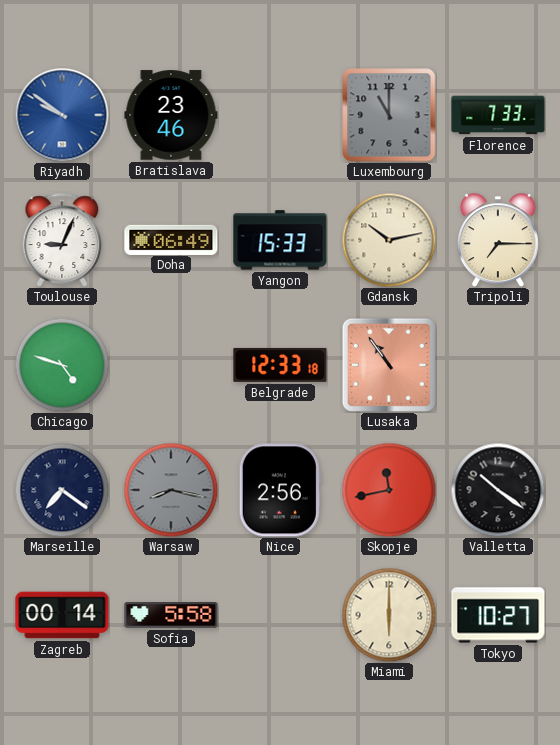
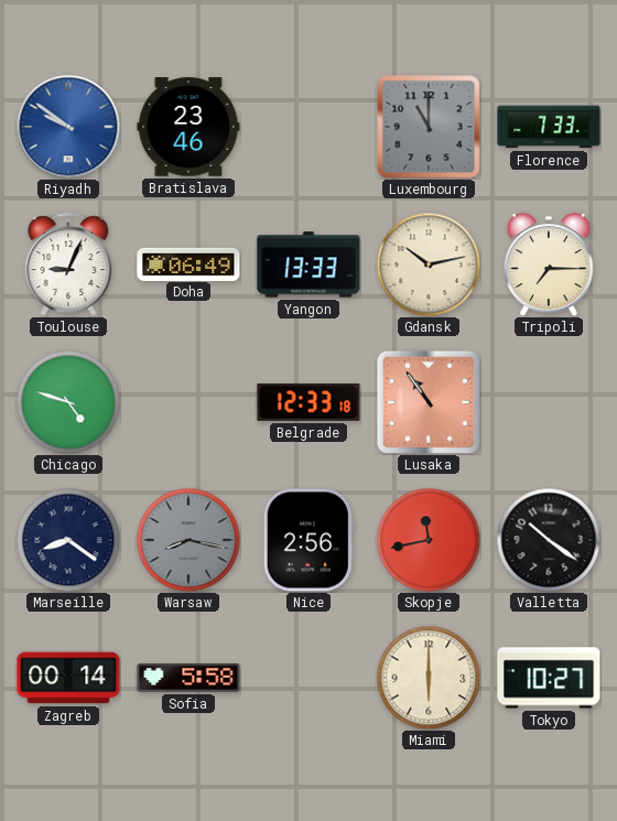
Yangon: 15:33 -> 13:33
Marseille: 7:21 -> 8:21
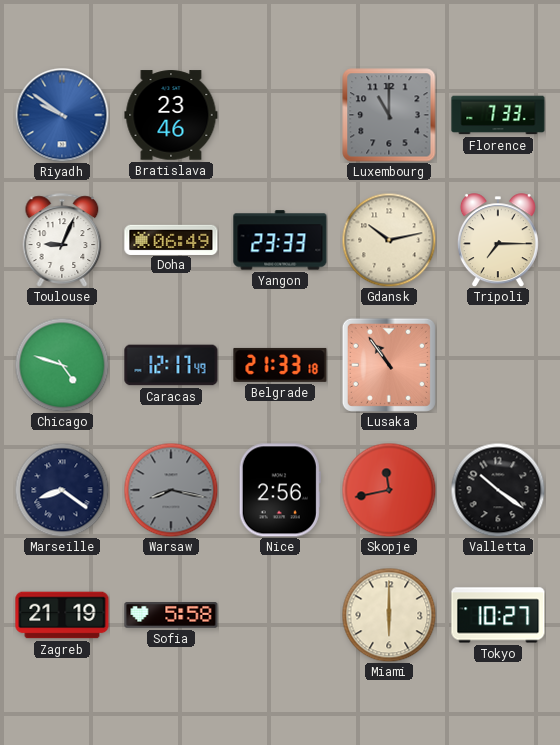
Yangon: 13:33 -> 23:33
Caracas: none -> 12:17
Belgrade: 12:33 -> 21:33
Zagreb: 00:14 -> 21:19
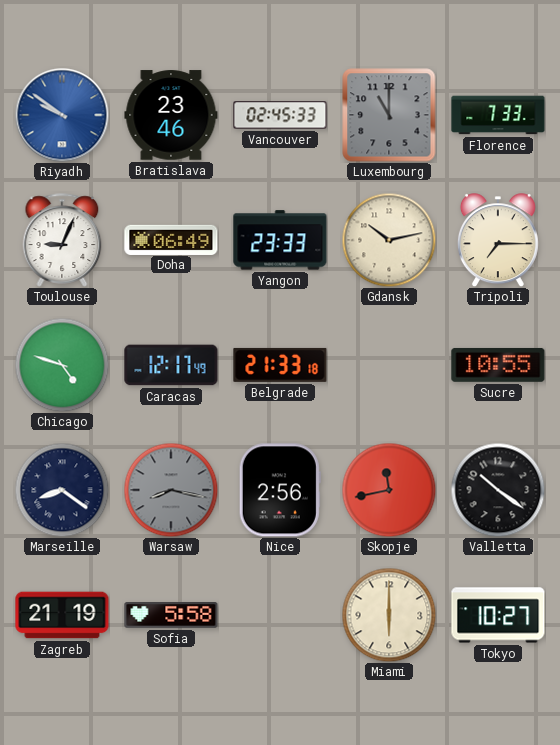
Vancouver: none -> 02:45
Lusaka: 10:54 -> none
Sucre: none -> 10:55
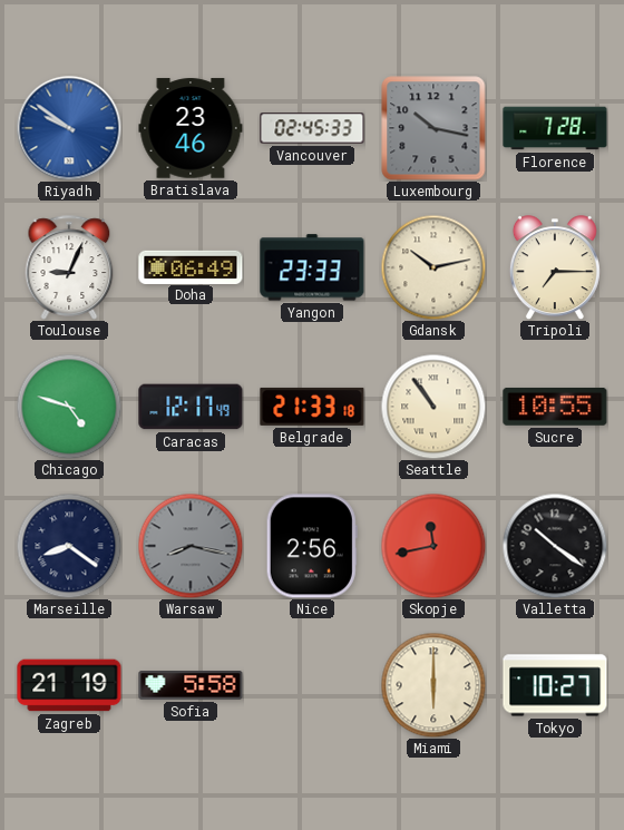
Luxembourg: 11:00 -> 10:17
Florence: 7:33 -> 7:28
Seattle: none -> 10:54
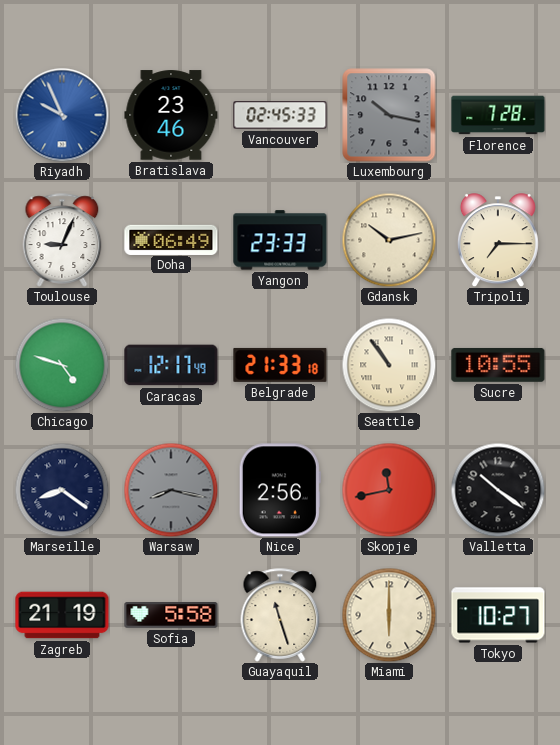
Riyadh: 9:51 -> 9:56
Guayaquil: none -> 11:27
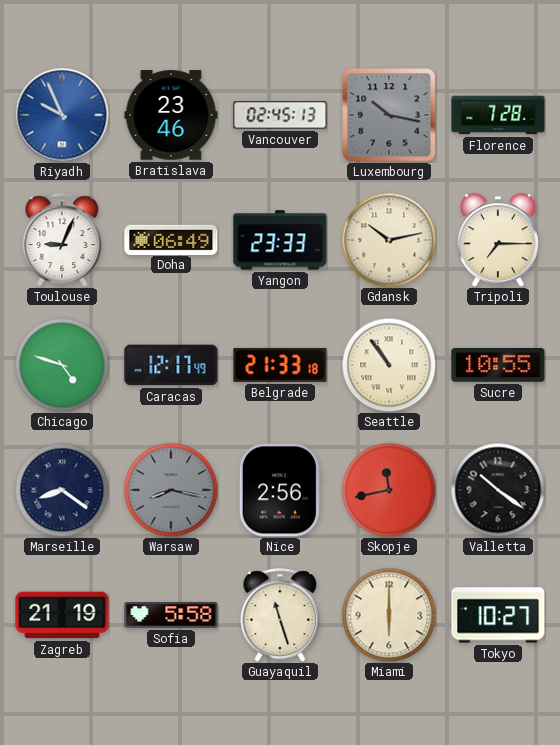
Vancouver: 02:45:33 -> 02:45:13
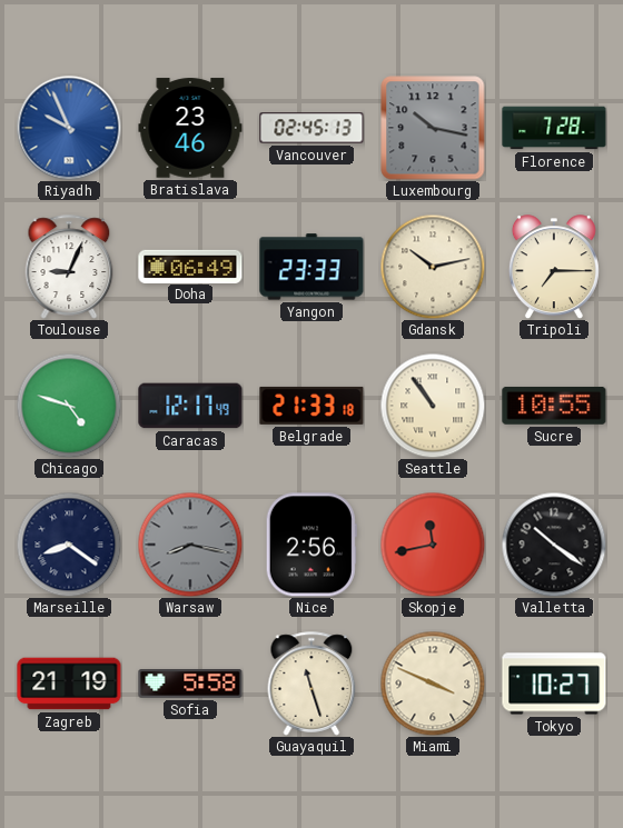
Miami: 6:00 -> 3:49
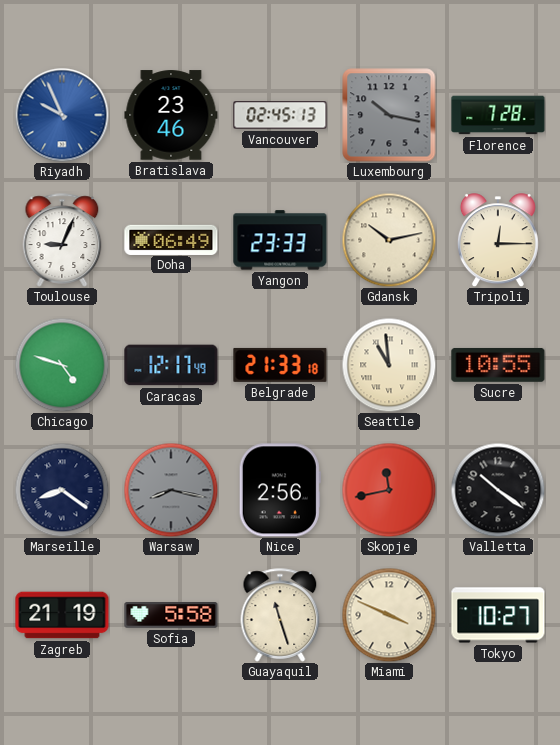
Tripoli: 7:15 -> 12:15
Seattle: 10:54 -> 10:59
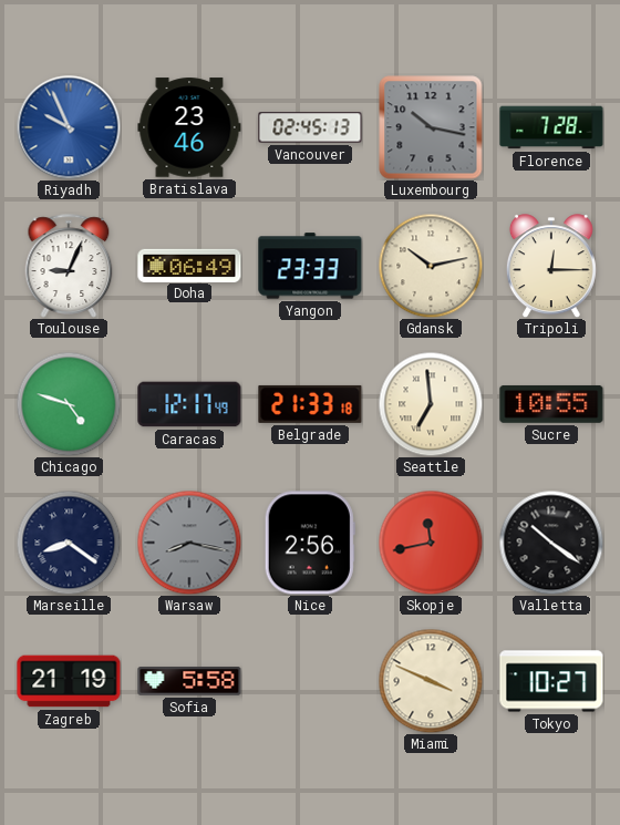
Seattle: 10:59 -> 6:59
Guayaquil: 11:27 -> none
